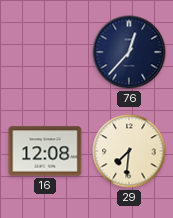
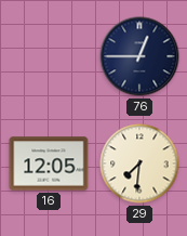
76: 12:37 -> 12:45
16: 12:08 -> 12:05
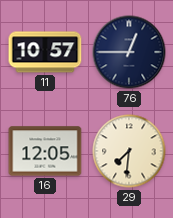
11: none -> 10:57
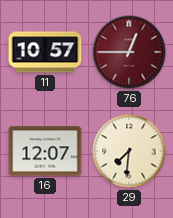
76 dial: navy -> burgundy
16: 12:05 -> 12:07
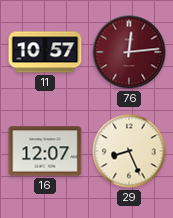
76: 12:45 -> 12:14
29: 7:31 -> 8:26
